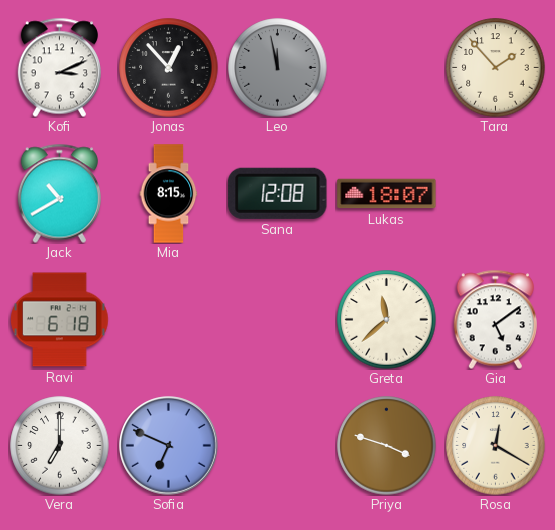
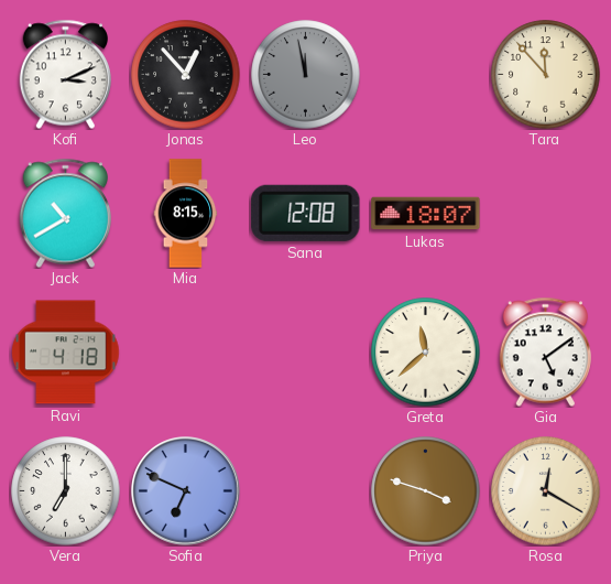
Tara: 1:53 -> 11:53
Ravi: 6:18 -> 4:18
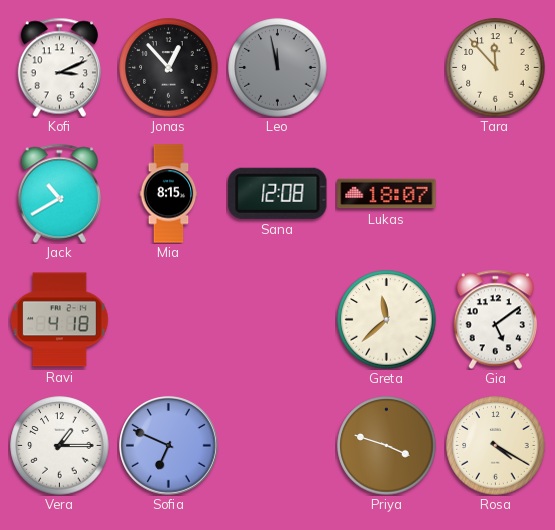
Vera: 7:00 -> 1:15
Rosa: 12:20 -> 4:20
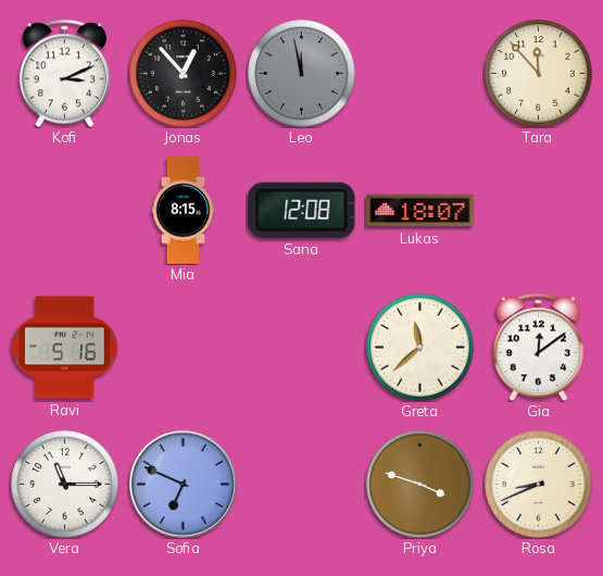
Jack: 10:40 -> none
Ravi: 4:18 -> 5:16
Gia: 5:09 -> 12:09
Vera: 1:15 -> 11:15
Rosa: 4:20 -> 8:41
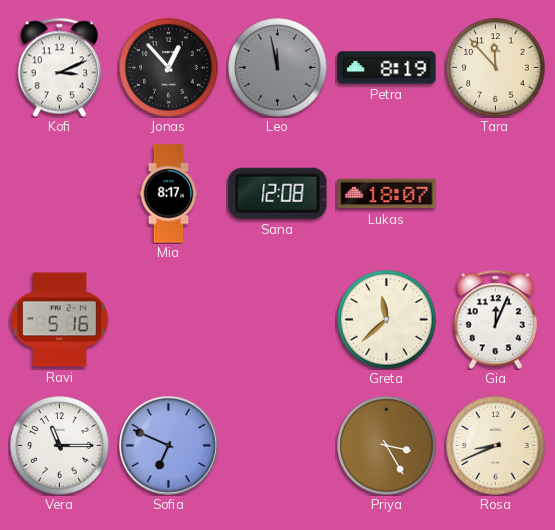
Petra: none -> 8:19
Mia: 8:15 -> 8:17
Gia: 12:09 -> 12:04
Priya: 3:48 -> 3:25
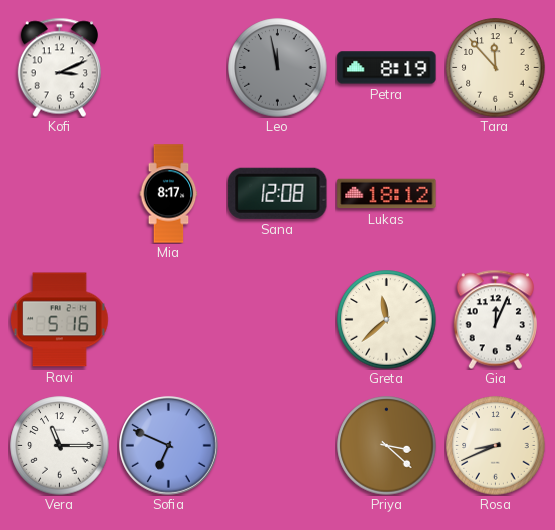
Jonas: 12:53 -> none
Lukas: 18:07 -> 18:12
Priya: 3:25 -> 3:22
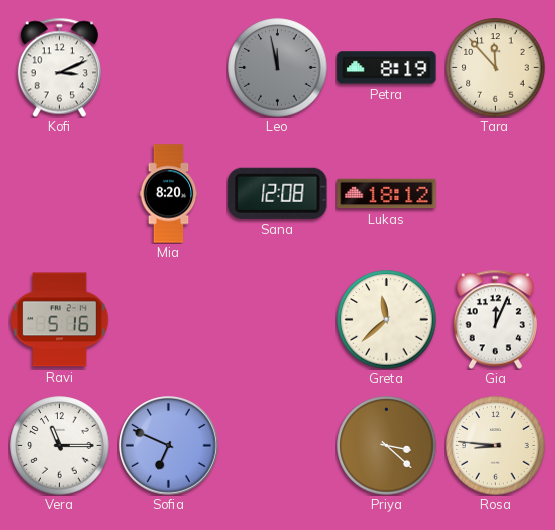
Mia: 8:17 -> 8:20
Rosa: 8:41 -> 8:46
